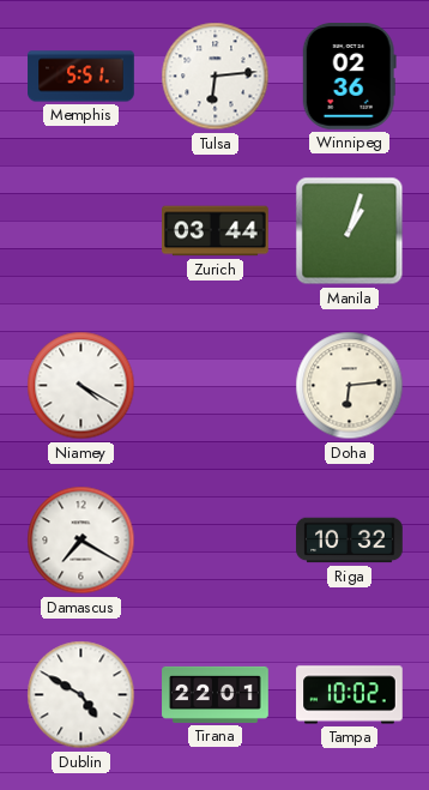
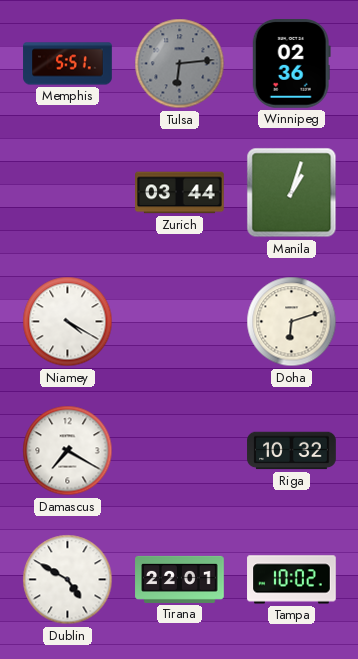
Tulsa dial: white -> grey
Doha: 6:14 -> 6:12
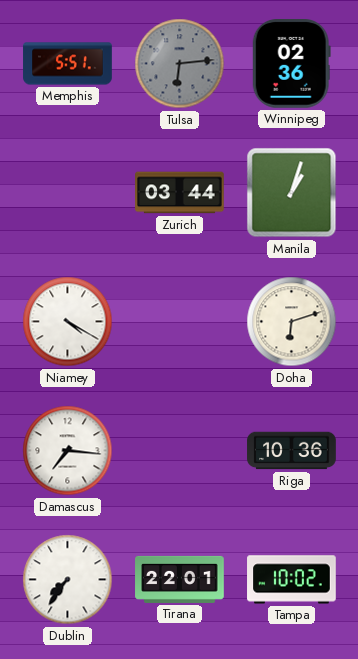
Damascus: 7:20 -> 7:16
Riga: 10:32 -> 10:36
Dublin: 4:50 -> 7:36
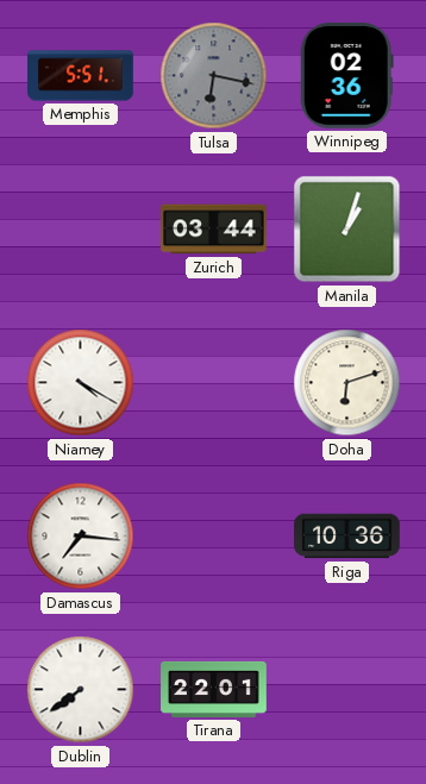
Tulsa: 6:14 -> 6:17
Dublin: 7:36 -> 7:39
Tampa: 10:02 -> none
